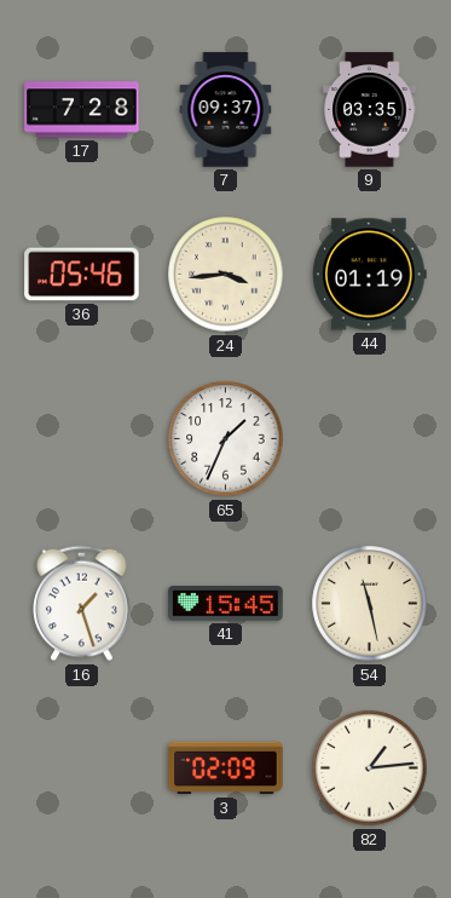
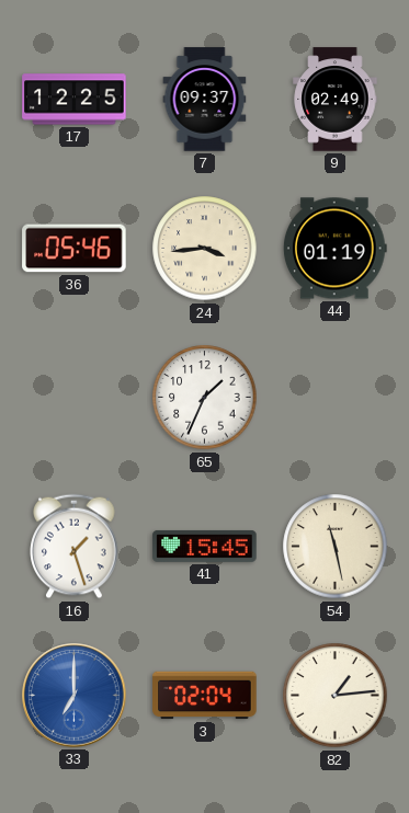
17: 7:28 -> 12:25
9: 03:35 -> 02:49
33: none -> 7:00
3: 02:09 -> 02:04
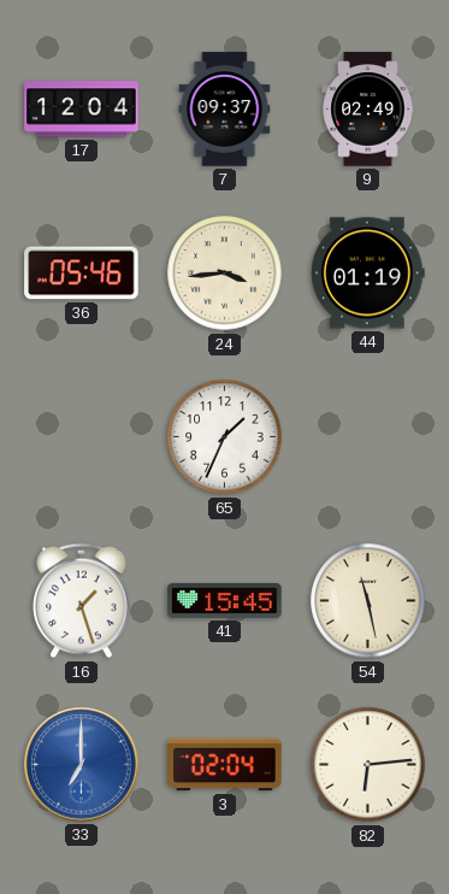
17: 12:25 -> 12:04
82: 1:14 -> 6:14
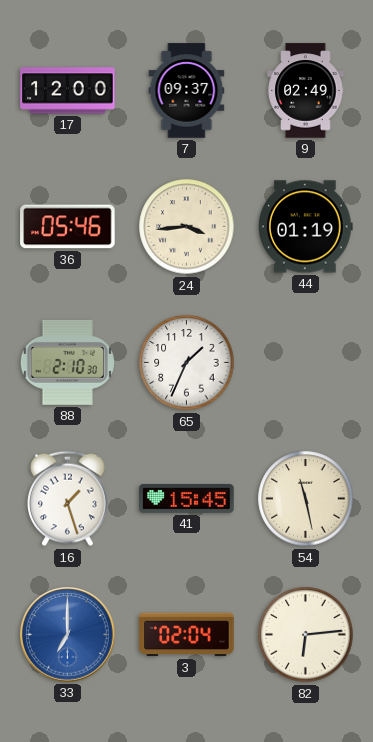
17: 12:04 -> 12:00
88: none -> 2:10
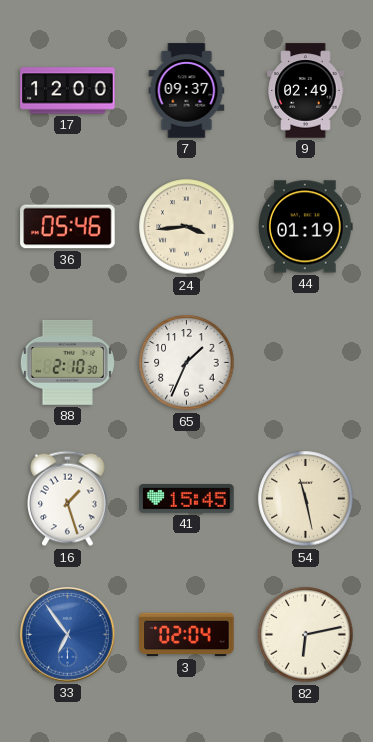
33: 7:00 -> 6:54
82: 6:14 -> 6:13
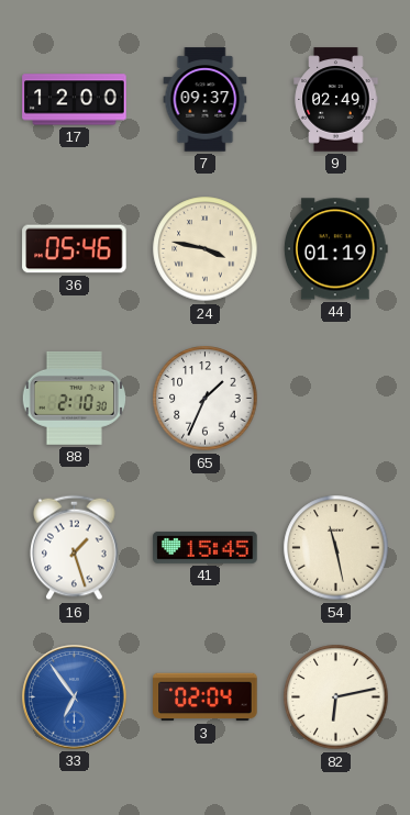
24: 3:44 -> 3:47
